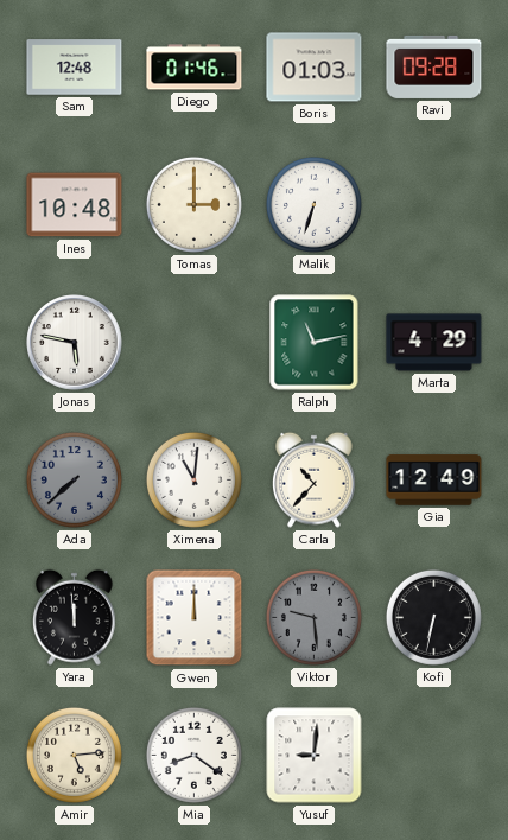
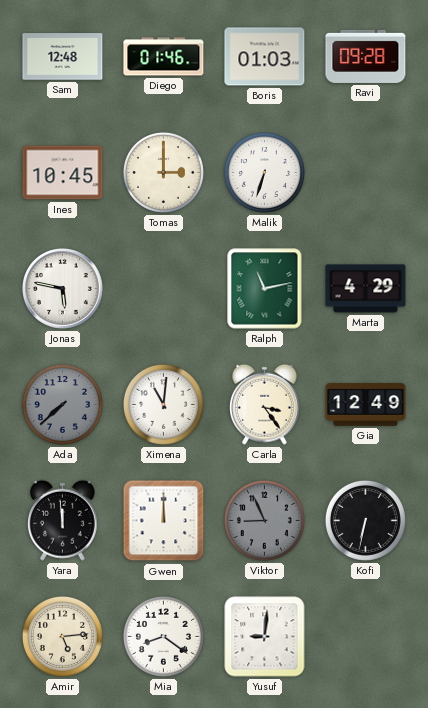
Ines: 10:48 -> 10:45
Carla: 10:37 -> 3:24
Viktor: 9:29 -> 8:56
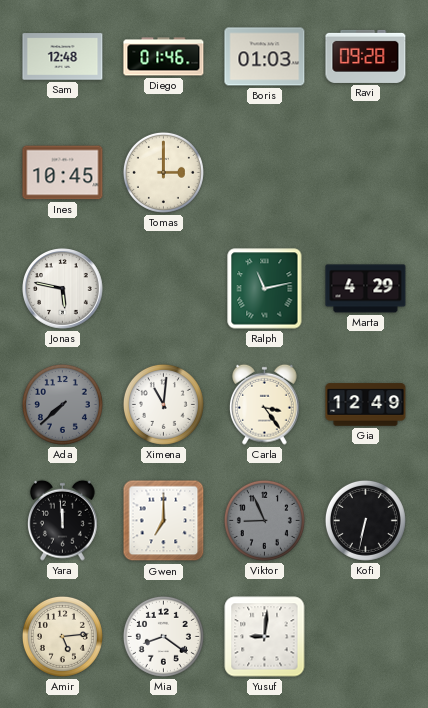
Malik: 6:33 -> none
Gwen: 12:00 -> 7:00
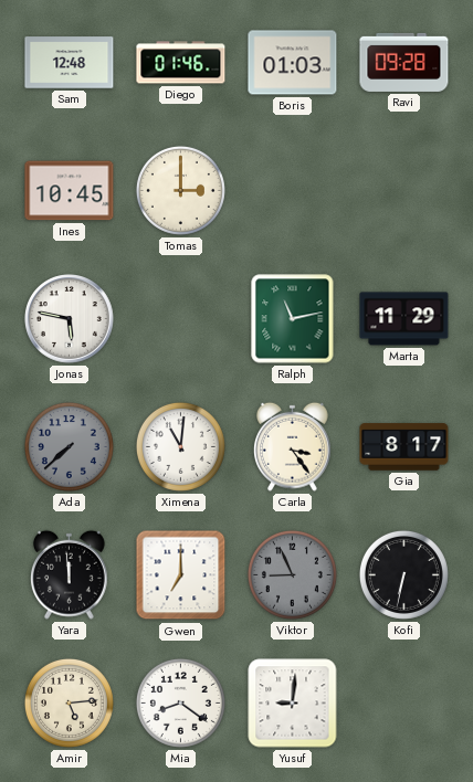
Marta: 4:29 -> 11:29
Gia: 12:49 -> 8:17
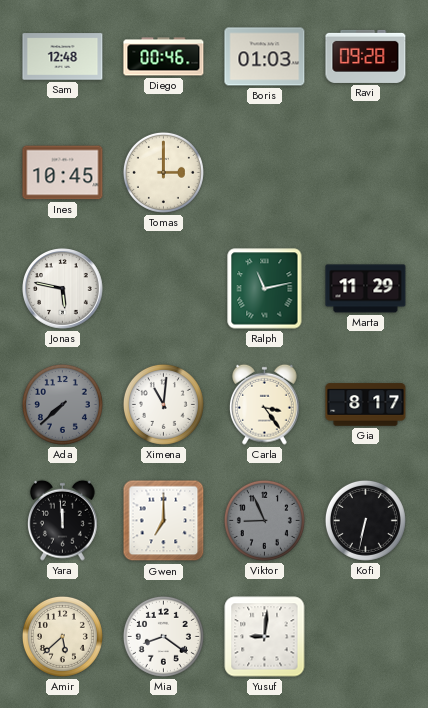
Diego: 01:46 -> 00:46
Amir: 5:14 -> 5:38
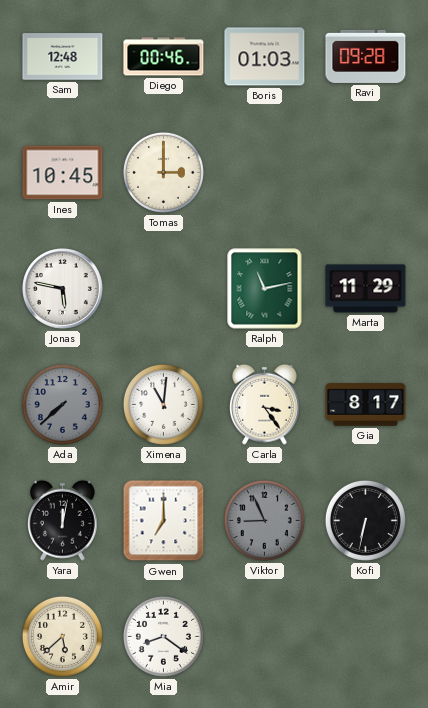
Yara: 11:59 -> 12:02
Yusuf: 9:01 -> none
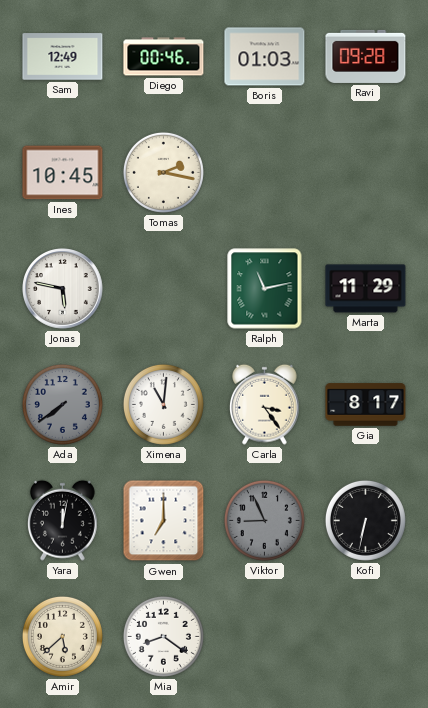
Sam: 12:48 -> 12:49
Tomas: 3:00 -> 2:17
Ada: 7:38 -> 7:39
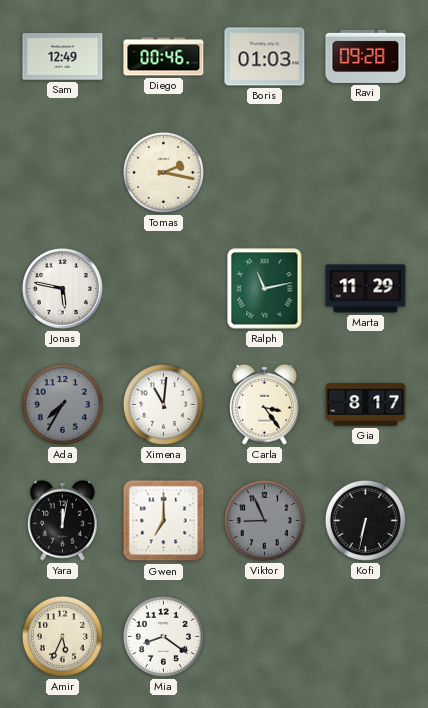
Ines: 10:45 -> none
Ada: 7:39 -> 7:35
Amir: 5:38 -> 5:34
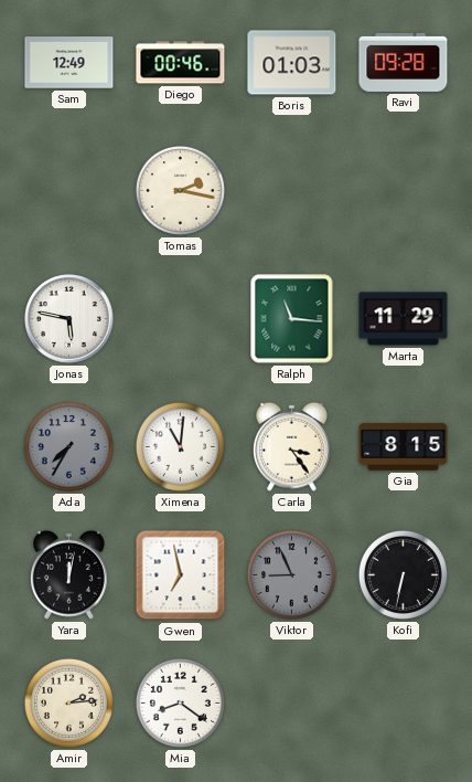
Ralph: 11:13 -> 11:16
Gia: 8:17 -> 8:15
Gwen: 7:00 -> 6:58
Amir: 5:34 -> 2:14
